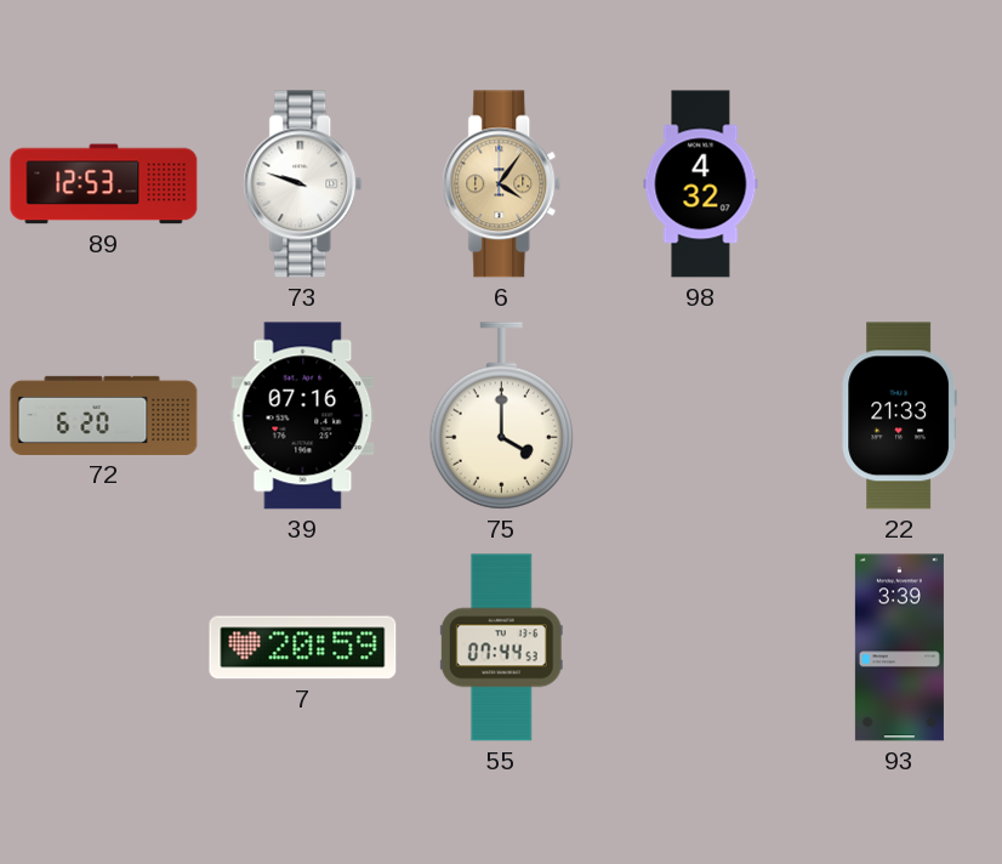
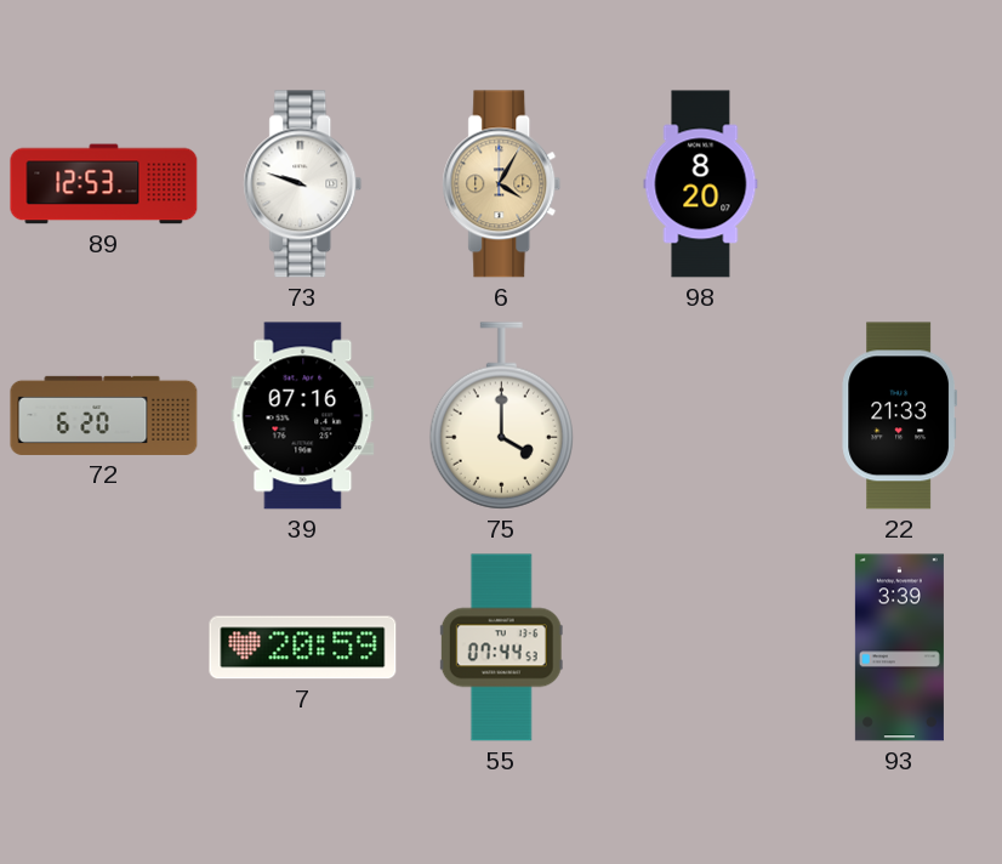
6: 4:06 -> 4:05
98: 4:32 -> 8:20
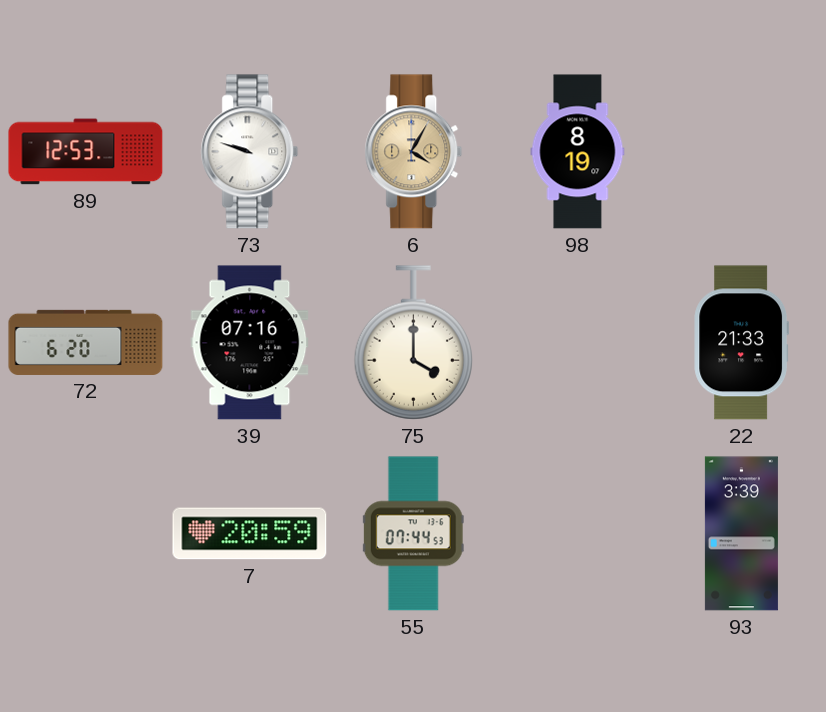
98: 8:20 -> 8:19
